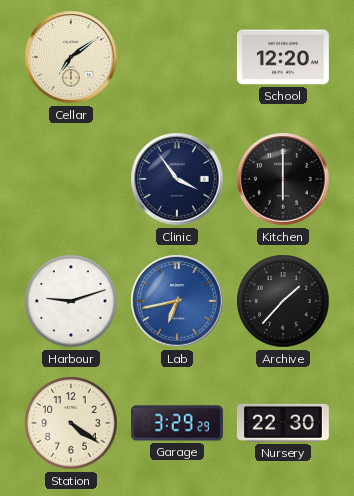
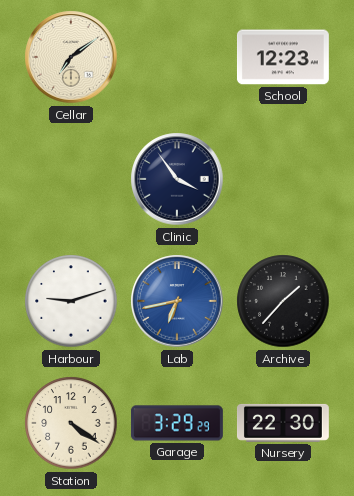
School: 12:20 -> 12:23
Kitchen: 6:00 -> none
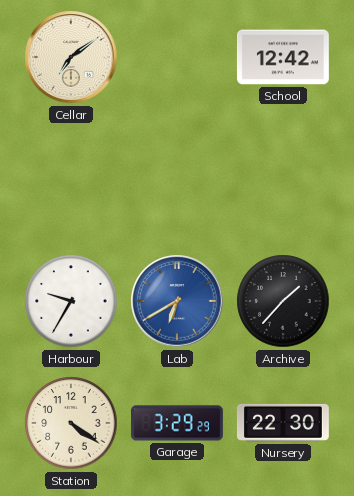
School: 12:23 -> 12:42
Clinic: 3:54 -> none
Harbour: 9:12 -> 9:35
Lab: 6:43 -> 6:40
